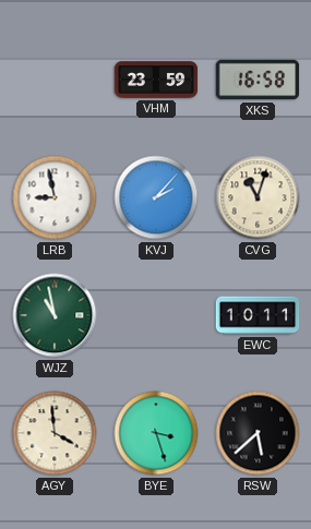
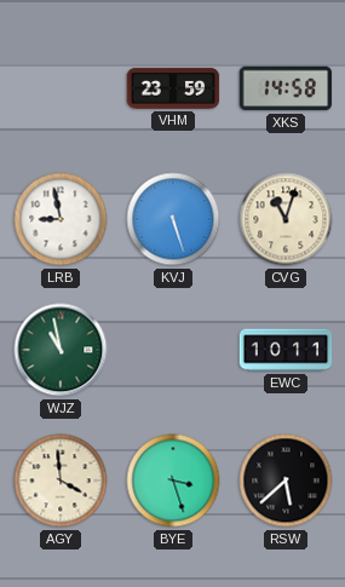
XKS: 16:58 -> 14:58
KVJ: 2:07 -> 5:27
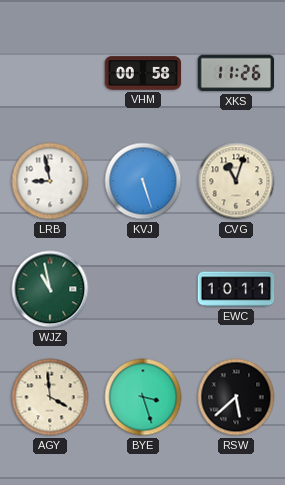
VHM: 23:59 -> 00:58
XKS: 14:58 -> 11:26
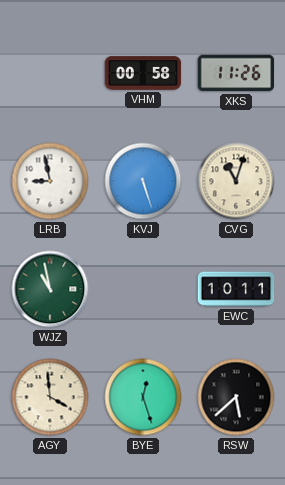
BYE: 3:27 -> 12:27
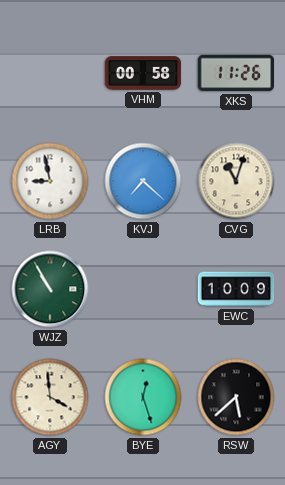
KVJ: 5:27 -> 7:22
WJZ: 10:58 -> 10:55
EWC: 10:11 -> 10:09
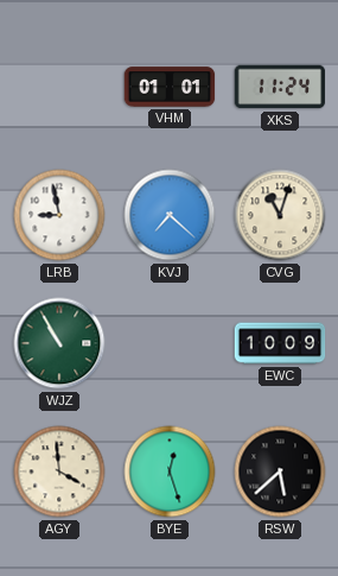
VHM: 00:58 -> 01:01
XKS: 11:26 -> 11:24
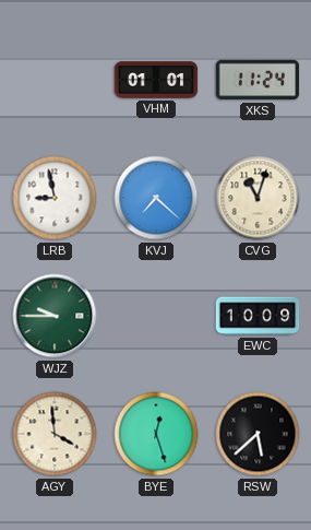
WJZ: 10:55 -> 9:45
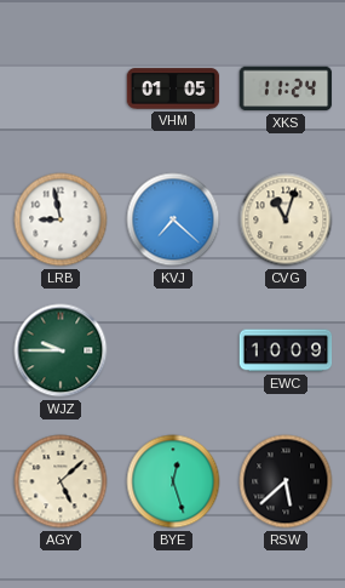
VHM: 01:01 -> 01:05
AGY: 3:59 -> 5:08
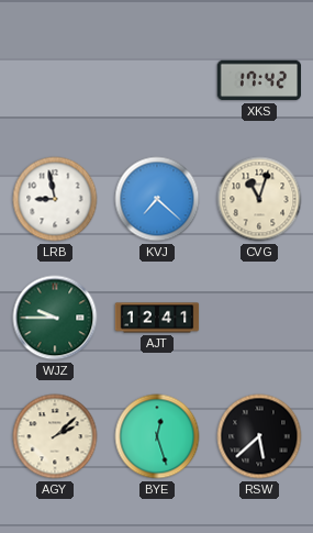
VHM: 01:05 -> none
XKS: 11:24 -> 17:42
AJT: none -> 12:41
EWC: 10:09 -> none
AGY: 5:08 -> 2:08
